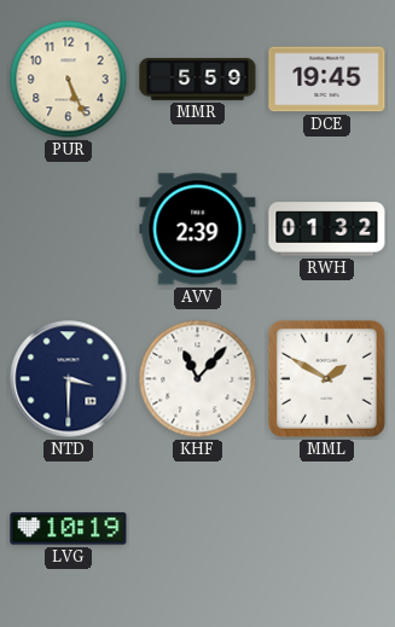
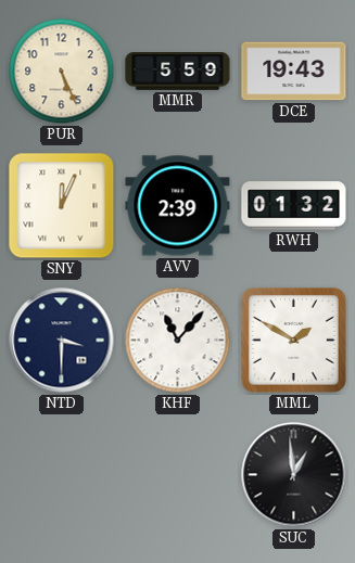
DCE: 19:45 -> 19:43
SNY: none -> 12:04
LVG: 10:19 -> none
SUC: none -> 12:59
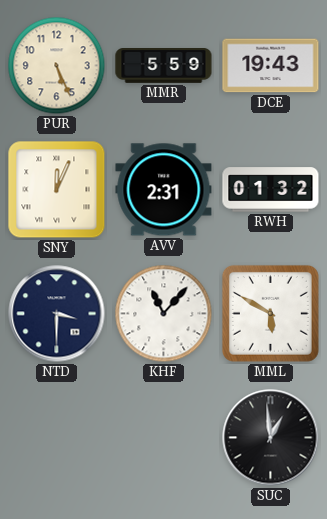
AVV: 2:39 -> 2:31
MML: 1:50 -> 5:50
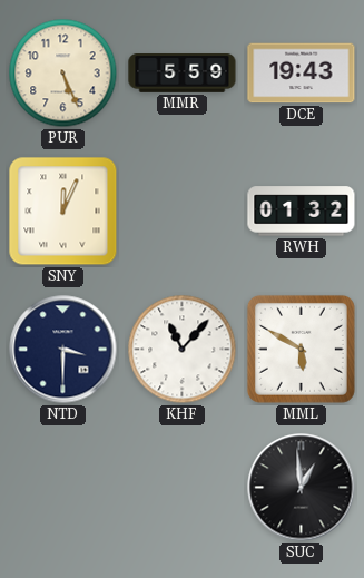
AVV: 2:31 -> none
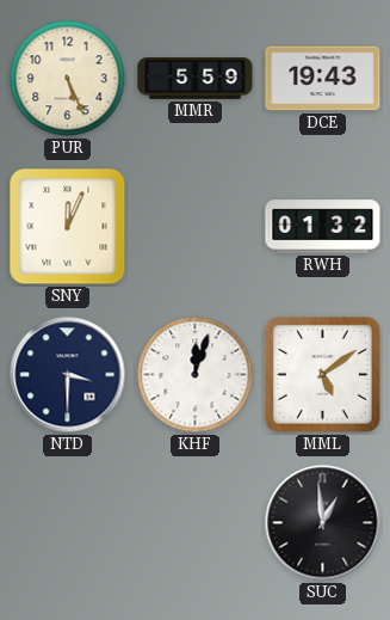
KHF: 11:07 -> 12:03
MML: 5:50 -> 5:09
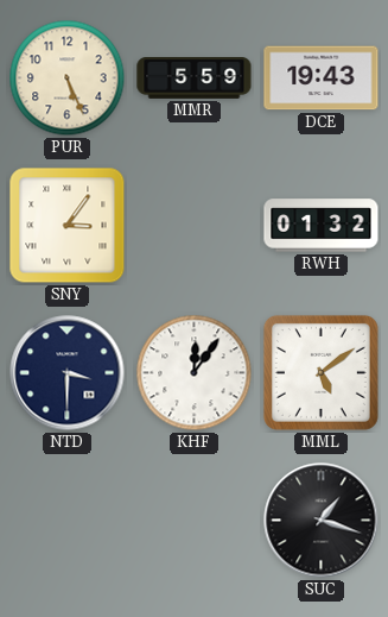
SNY: 12:04 -> 3:06
KHF: 12:03 -> 12:06
SUC: 12:59 -> 1:18
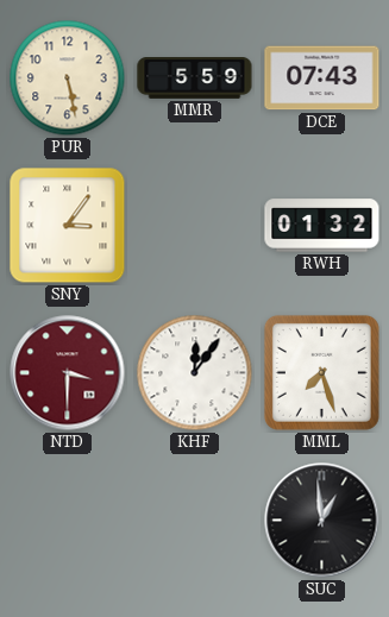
PUR: 5:26 -> 5:28
DCE: 19:43 -> 07:43
NTD dial: navy -> burgundy
MML: 5:09 -> 7:27
SUC: 1:18 -> 12:59
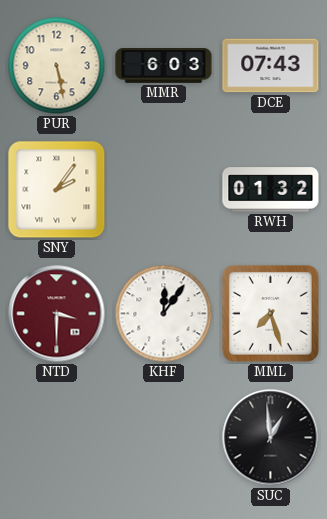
MMR: 5:59 -> 6:03
SNY: 3:06 -> 2:06
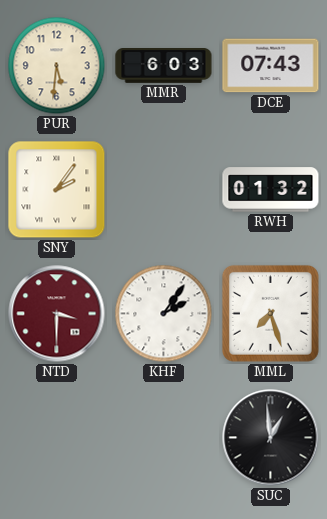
PUR: 5:28 -> 5:31
KHF: 12:06 -> 2:06
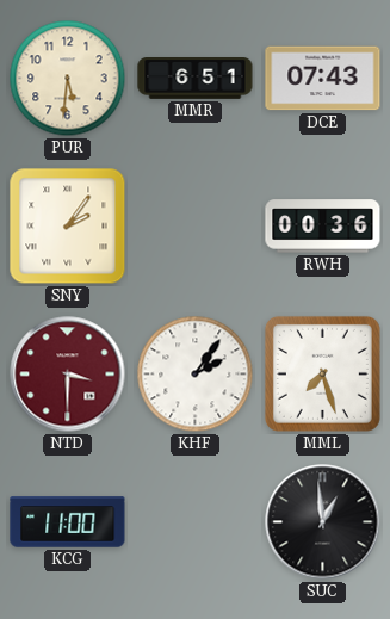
MMR: 6:03 -> 6:51
RWH: 01:32 -> 00:36
KCG: none -> 11:00
